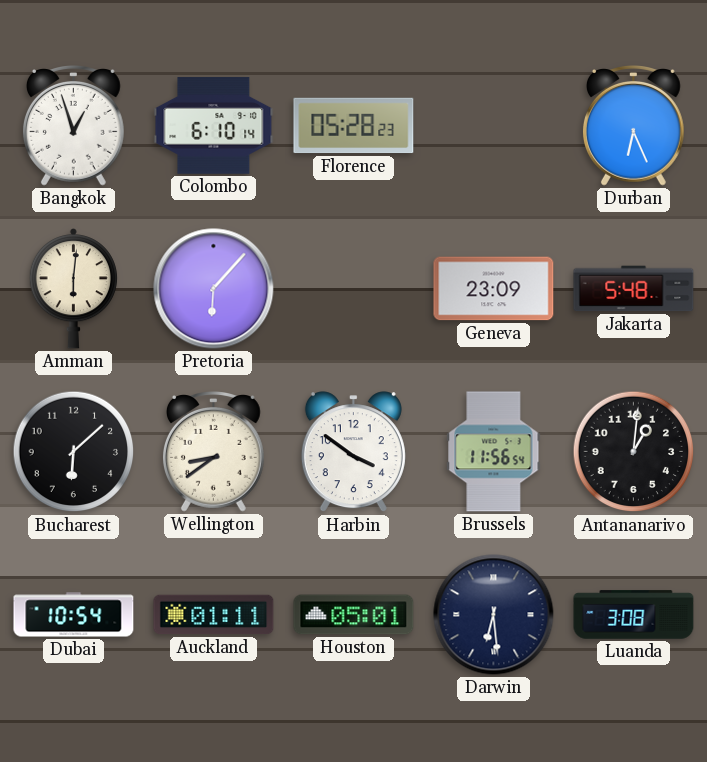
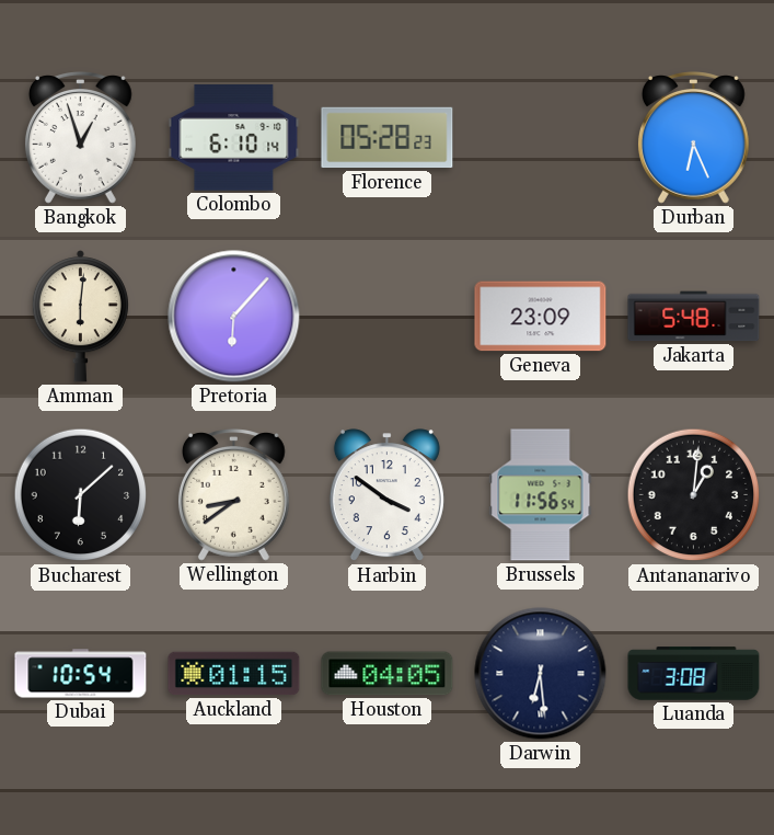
Auckland: 01:11 -> 01:15
Houston: 05:01 -> 04:05
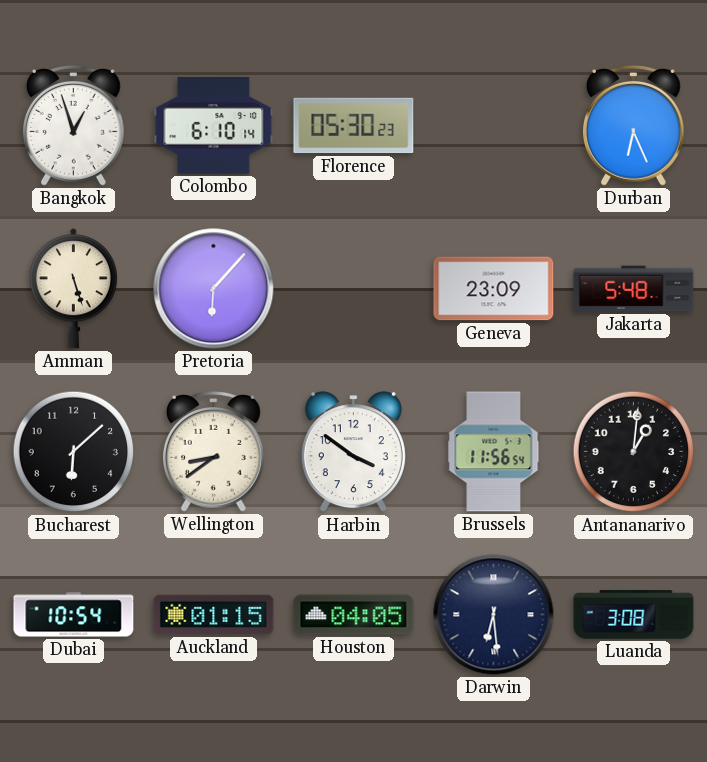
Florence: 05:28 -> 05:30
Amman: 6:01 -> 5:27
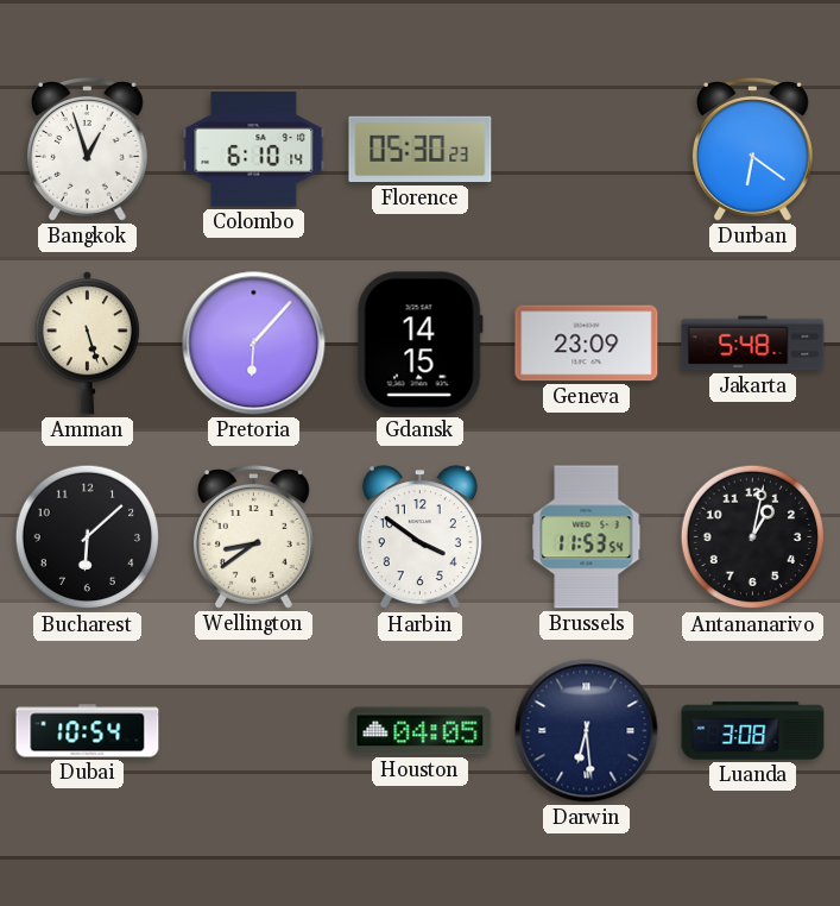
Durban: 6:26 -> 6:21
Gdansk: none -> 14:15
Brussels: 11:56 -> 11:53
Antananarivo: 1:01 -> 1:02
Auckland: 01:15 -> none
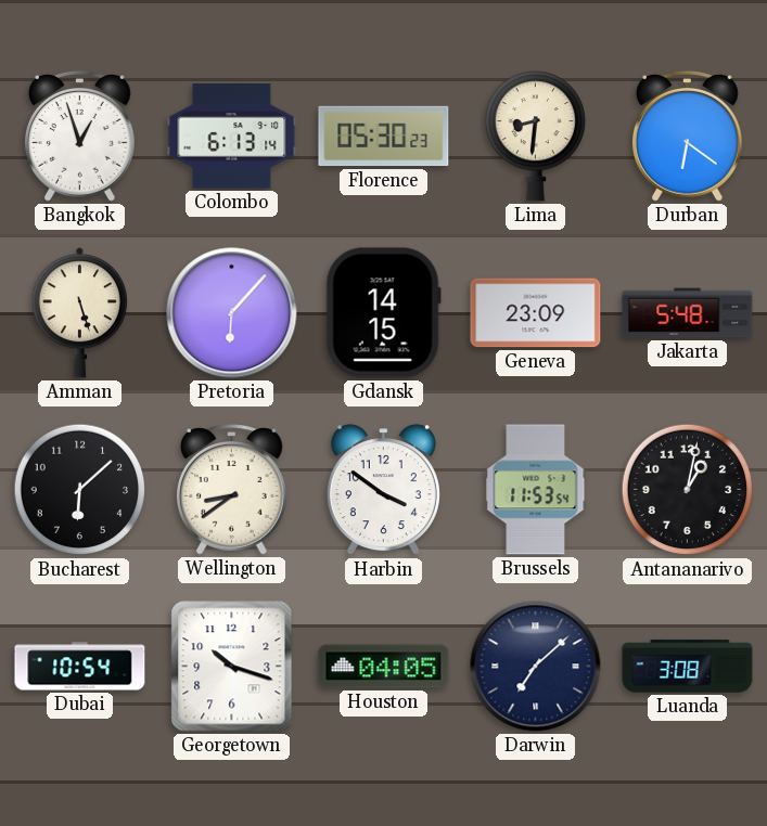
Colombo: 6:10 -> 6:13
Lima: none -> 8:31
Georgetown: none -> 10:18
Darwin: 6:29 -> 7:08
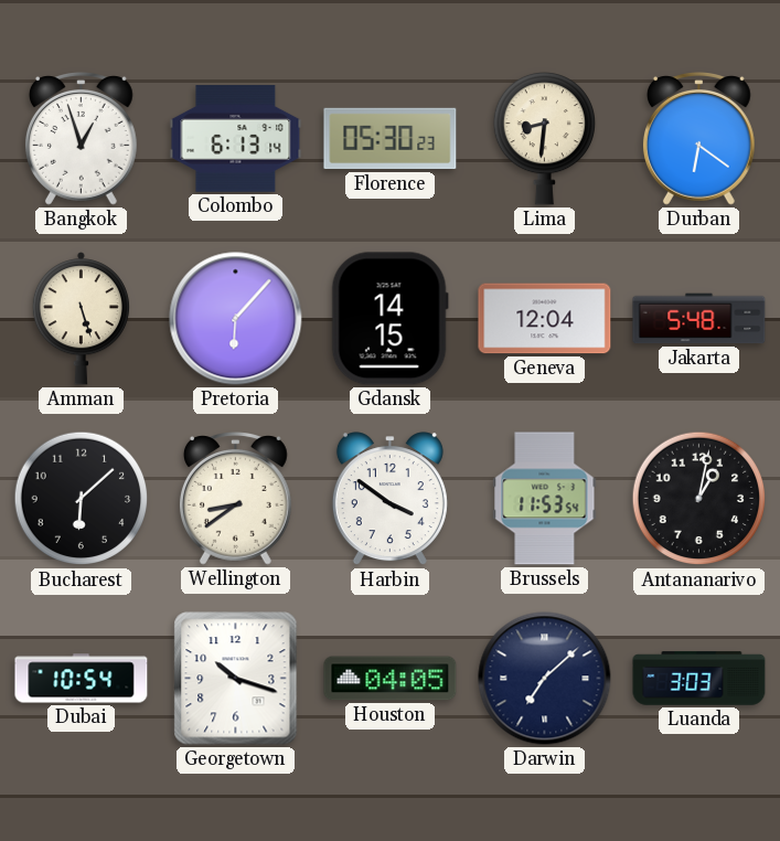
Geneva: 23:09 -> 12:04
Luanda: 3:08 -> 3:03
